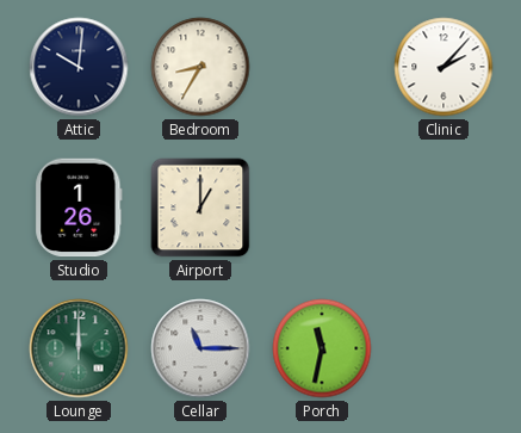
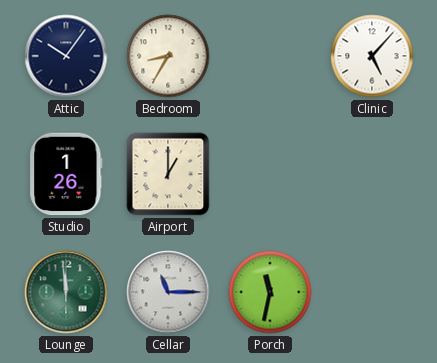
Attic: 10:01 -> 10:06
Clinic: 2:07 -> 5:07
Lounge: 12:00 -> 11:59
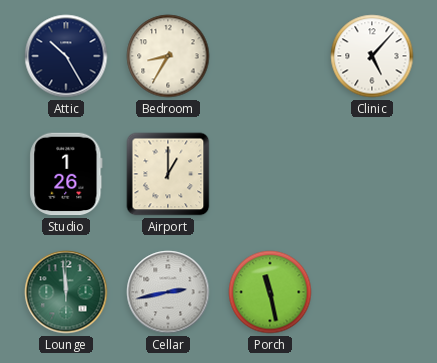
Attic: 10:06 -> 10:25
Cellar: 11:15 -> 2:43
Porch: 11:32 -> 11:28
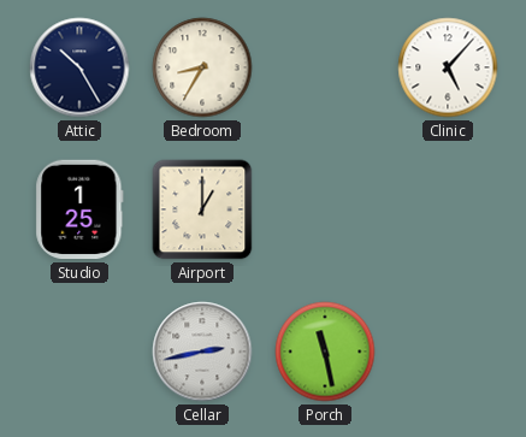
Studio: 1:26 -> 1:25
Lounge: 11:59 -> none
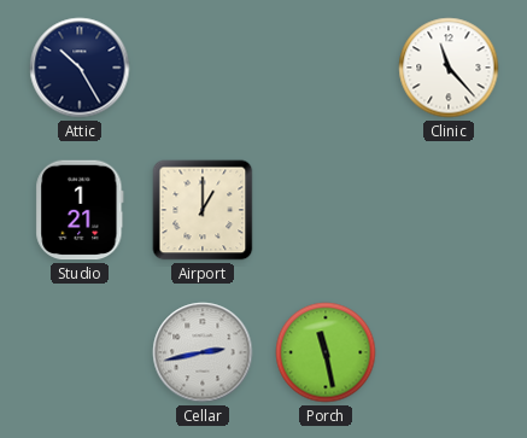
Bedroom: 8:35 -> none
Clinic: 5:07 -> 11:23
Studio: 1:25 -> 1:21
